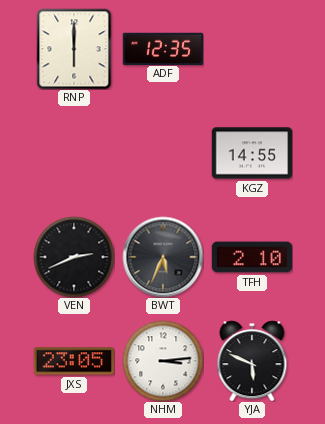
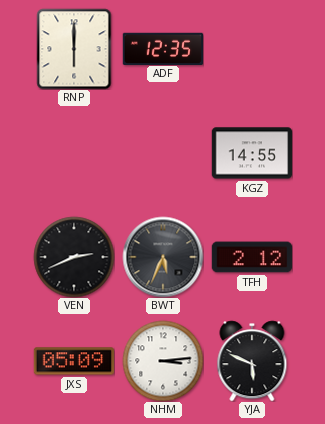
TFH: 2:10 -> 2:12
JXS: 23:05 -> 05:09
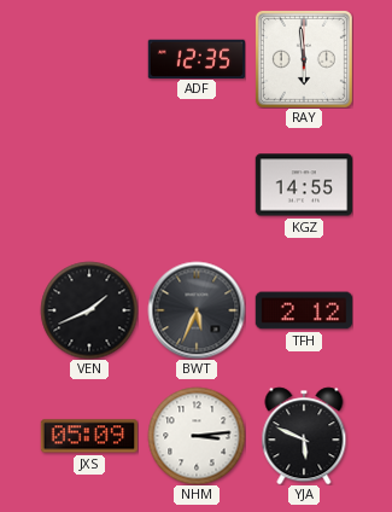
RNP: 6:00 -> none
RAY: none -> 5:59
VEN: 2:41 -> 1:41
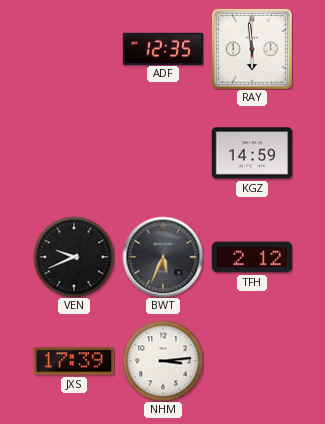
KGZ: 14:55 -> 14:59
VEN: 1:41 -> 9:41
JXS: 05:09 -> 17:39
YJA: 5:49 -> none
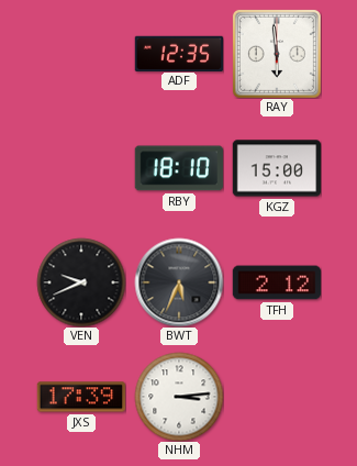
RBY: none -> 18:10
KGZ: 14:59 -> 15:00
